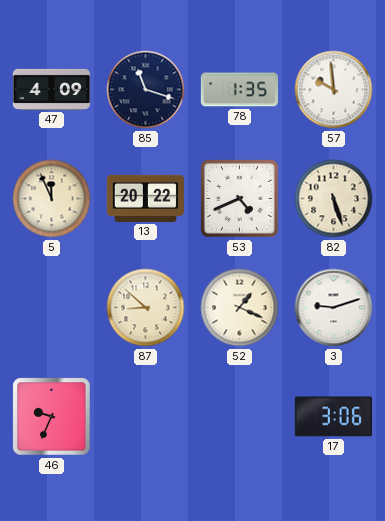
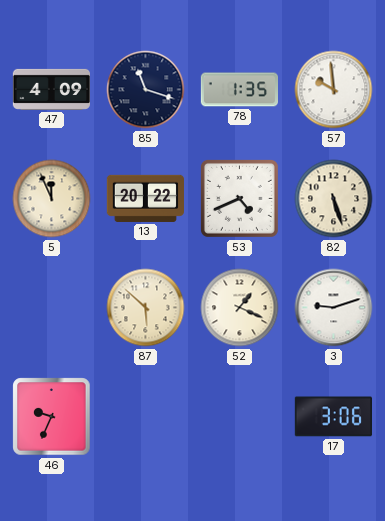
87: 8:52 -> 5:52
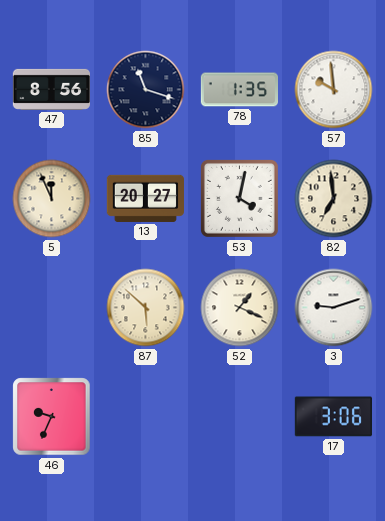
47: 4:09 -> 8:56
13: 20:22 -> 20:27
53: 4:41 -> 4:02
82: 5:27 -> 6:59
